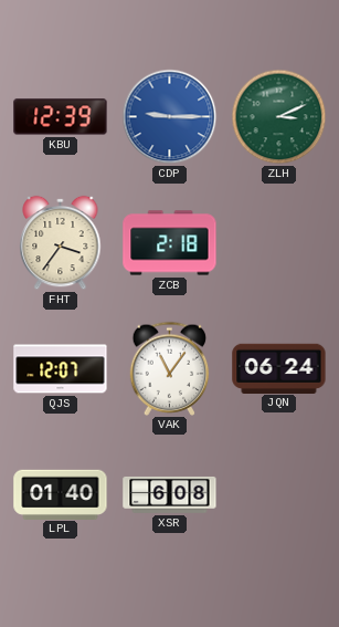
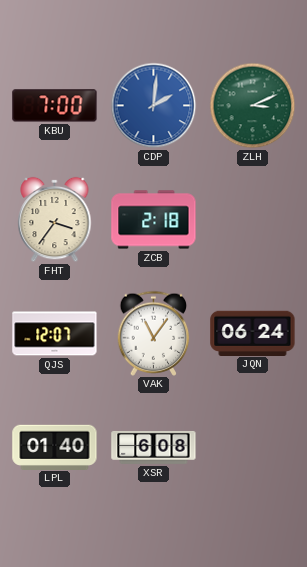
KBU: 12:39 -> 7:00
CDP: 9:15 -> 2:01
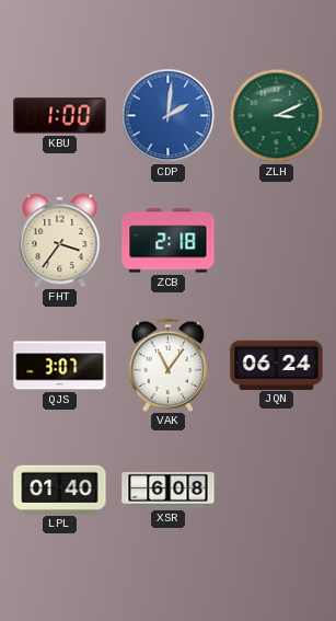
KBU: 7:00 -> 1:00
QJS: 12:07 -> 3:07
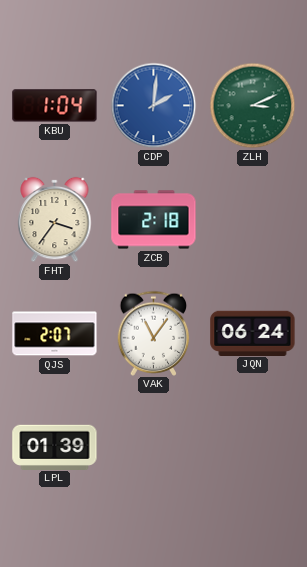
KBU: 1:00 -> 1:04
QJS: 3:07 -> 2:07
LPL: 01:40 -> 01:39
XSR: 6:08 -> none
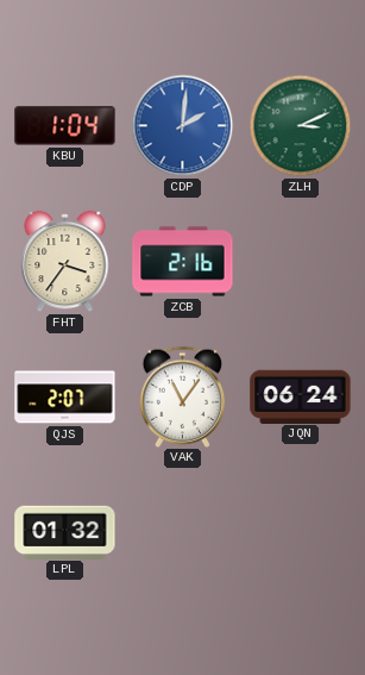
ZCB: 2:18 -> 2:16
LPL: 01:39 -> 01:32
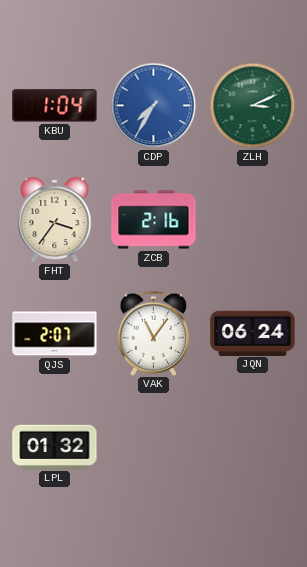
CDP: 2:01 -> 7:35
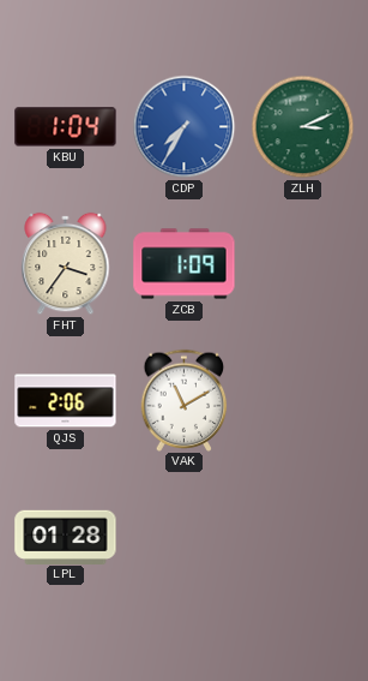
ZCB: 2:16 -> 1:09
QJS: 2:07 -> 2:06
VAK: 11:06 -> 11:10
JQN: 06:24 -> none
LPL: 01:32 -> 01:28
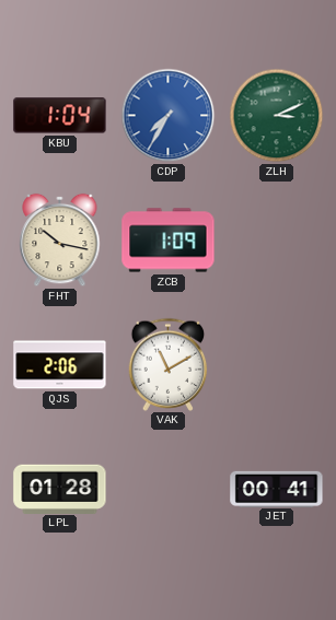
FHT: 3:36 -> 10:17
JET: none -> 00:41
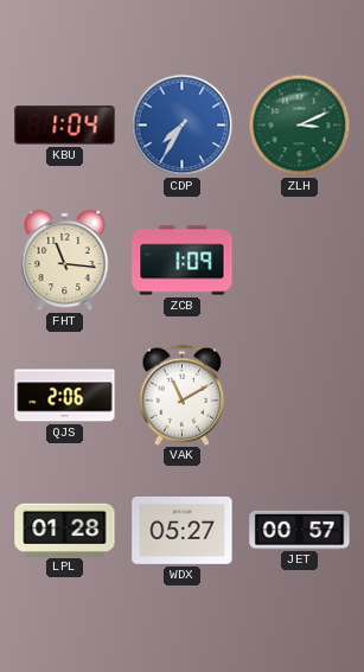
FHT: 10:17 -> 11:16
WDX: none -> 05:27
JET: 00:41 -> 00:57
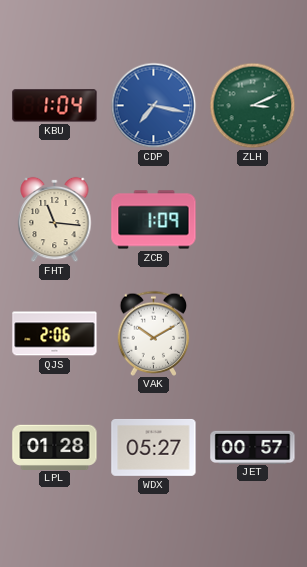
CDP: 7:35 -> 7:17
VAK: 11:10 -> 10:10
